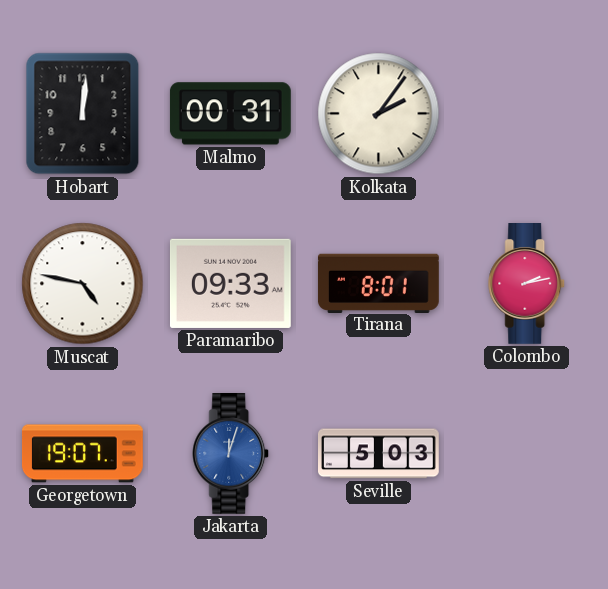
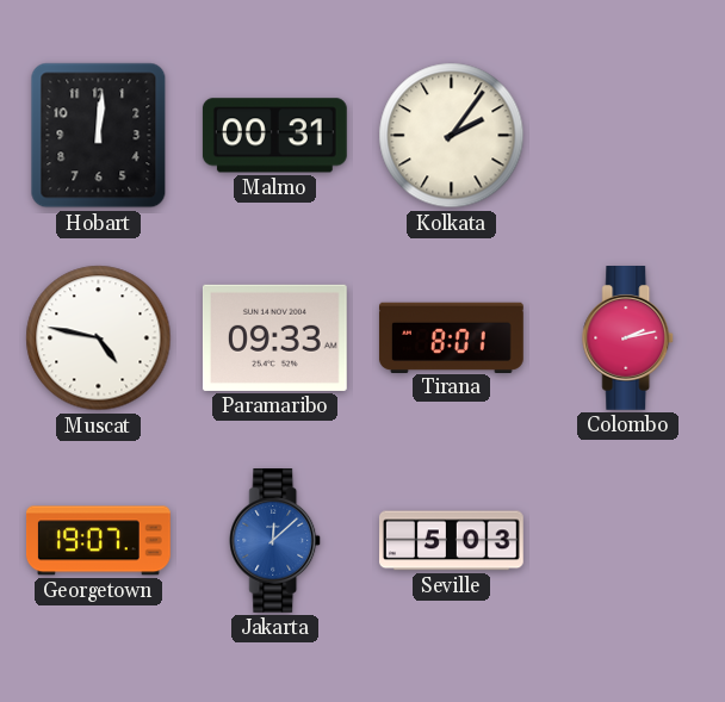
Jakarta: 12:03 -> 12:08
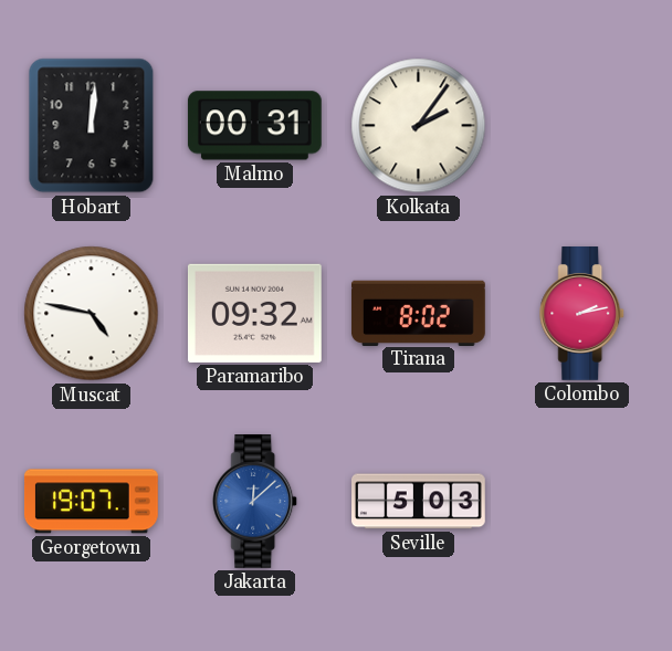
Paramaribo: 09:33 -> 09:32
Tirana: 8:01 -> 8:02
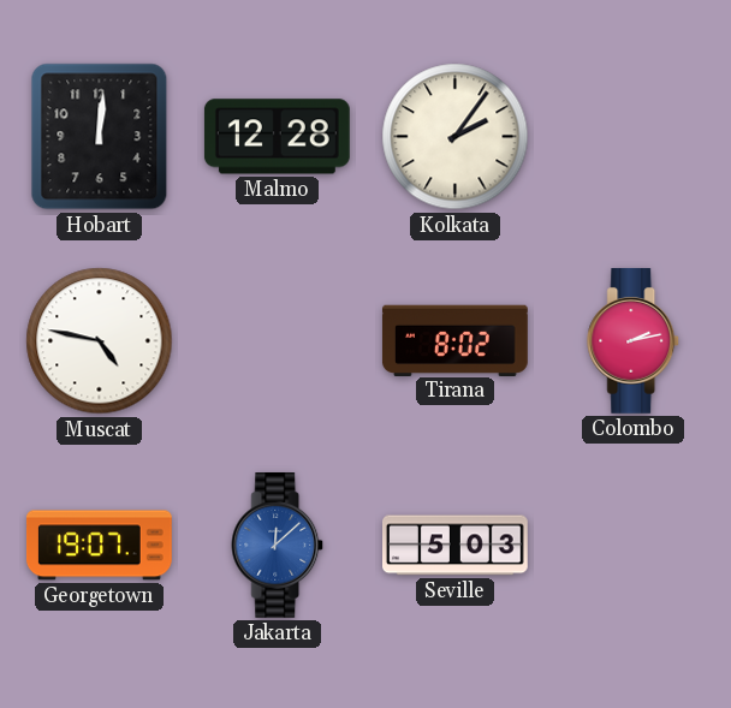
Malmo: 00:31 -> 12:28
Paramaribo: 09:32 -> none
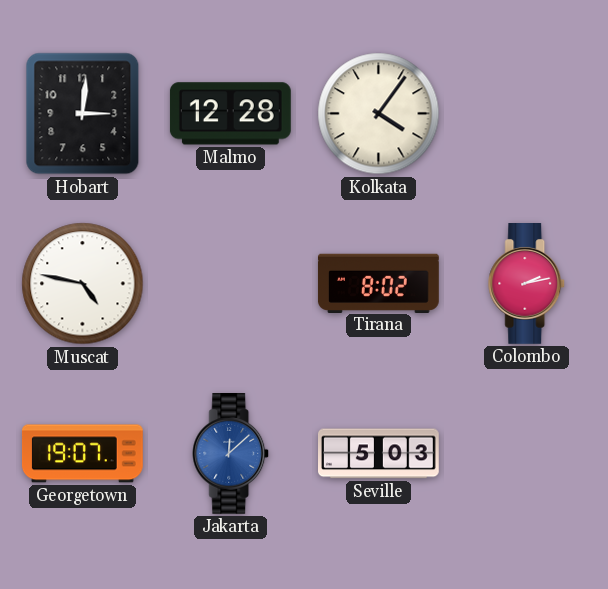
Hobart: 12:01 -> 3:01
Kolkata: 2:06 -> 4:06
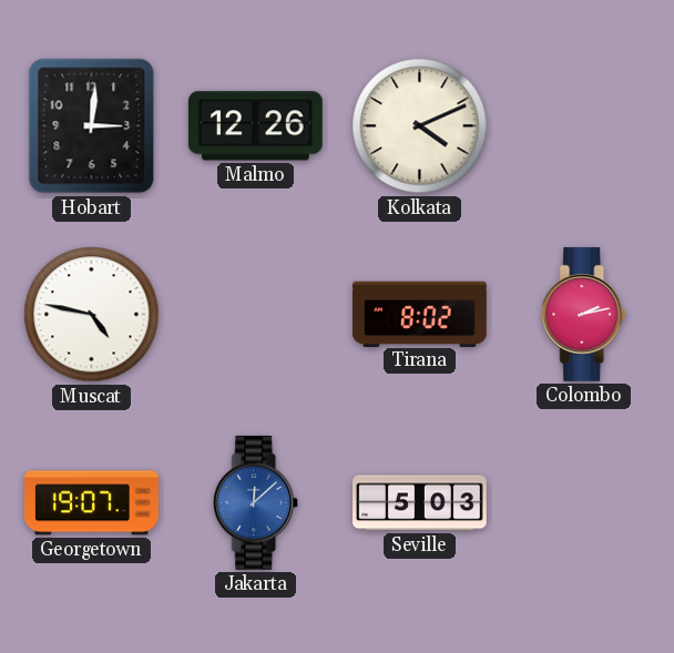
Malmo: 12:28 -> 12:26
Kolkata: 4:06 -> 4:11
